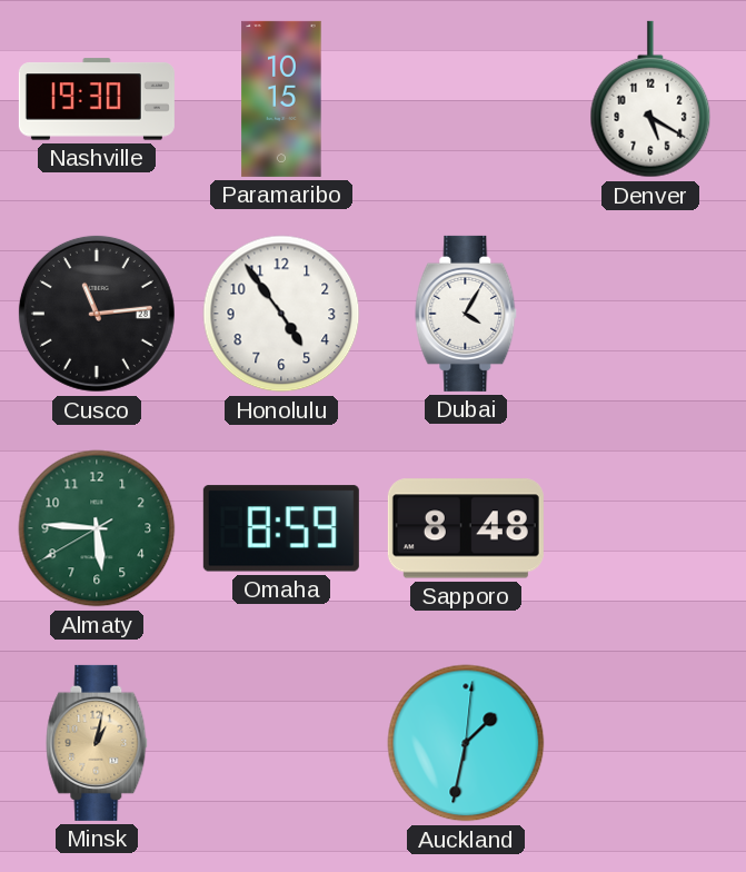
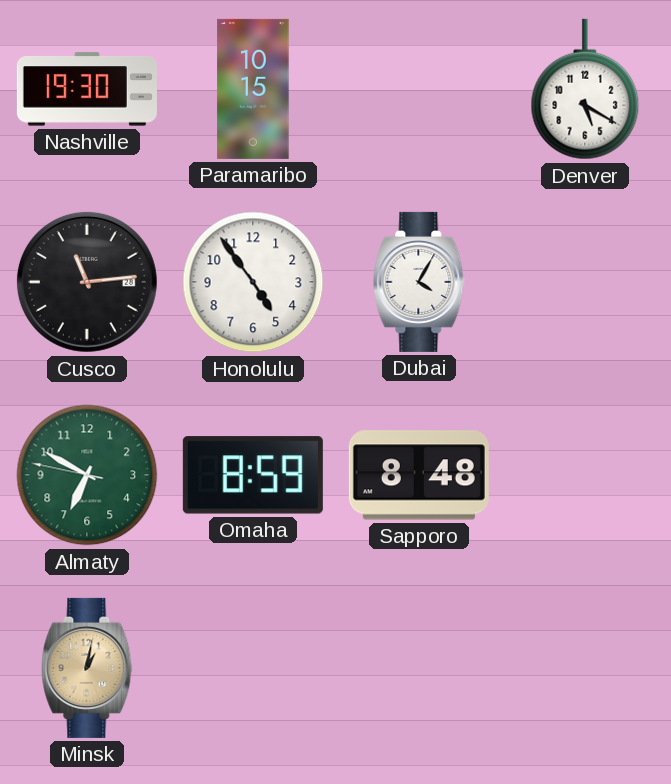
Almaty: 5:45 -> 6:49
Auckland: 1:32 -> none
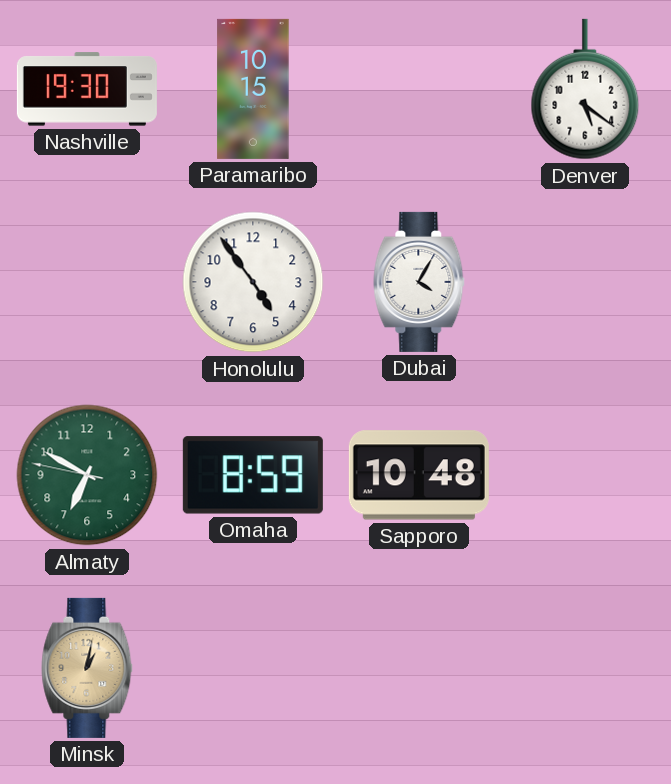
Denver: 5:20 -> 5:21
Cusco: 11:14 -> none
Sapporo: 8:48 -> 10:48
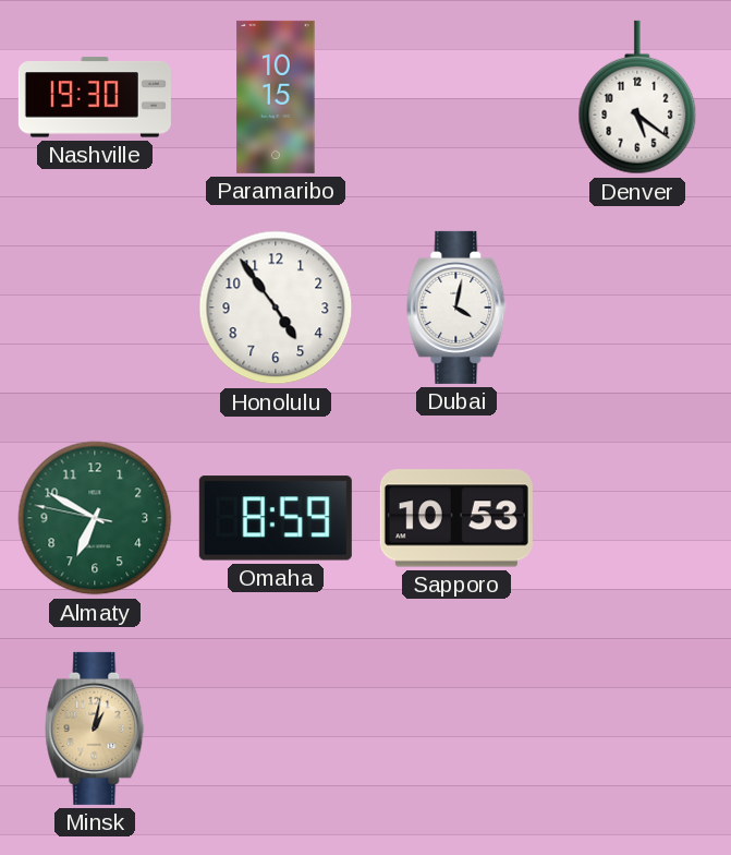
Dubai: 4:05 -> 4:02
Sapporo: 10:48 -> 10:53
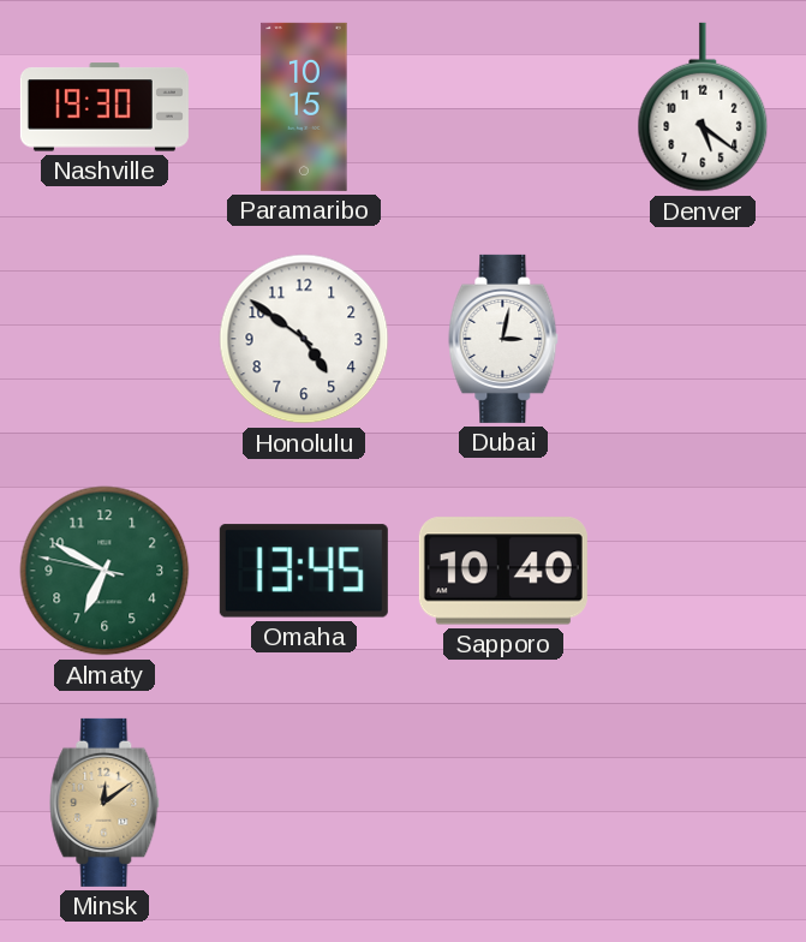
Honolulu: 4:54 -> 4:51
Dubai: 4:02 -> 3:02
Omaha: 8:59 -> 13:45
Sapporo: 10:53 -> 10:40
Minsk: 1:02 -> 12:09
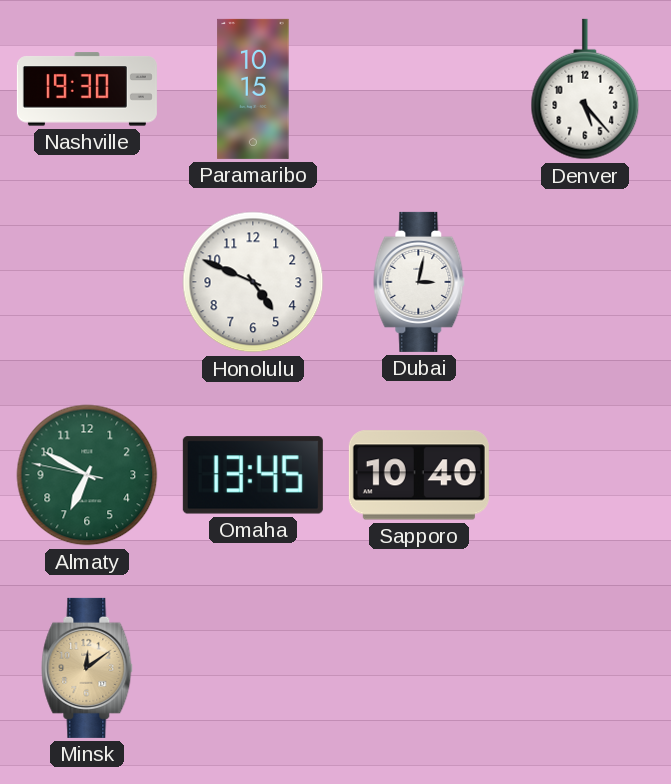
Denver: 5:21 -> 5:23
Honolulu: 4:51 -> 4:49
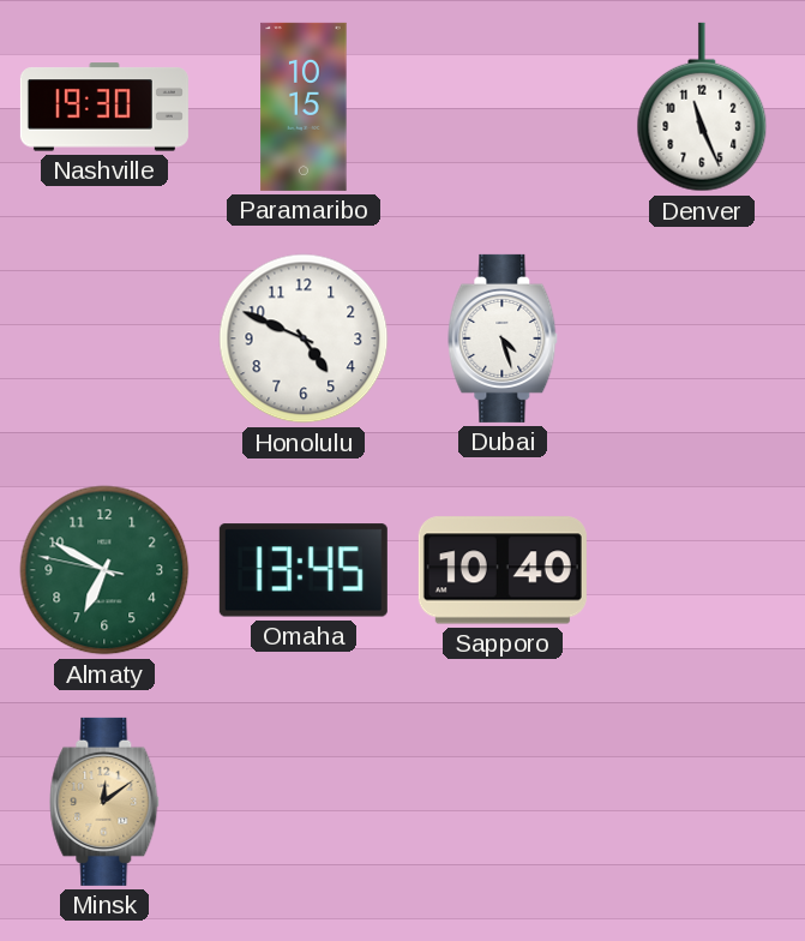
Denver: 5:23 -> 11:26
Dubai: 3:02 -> 4:27
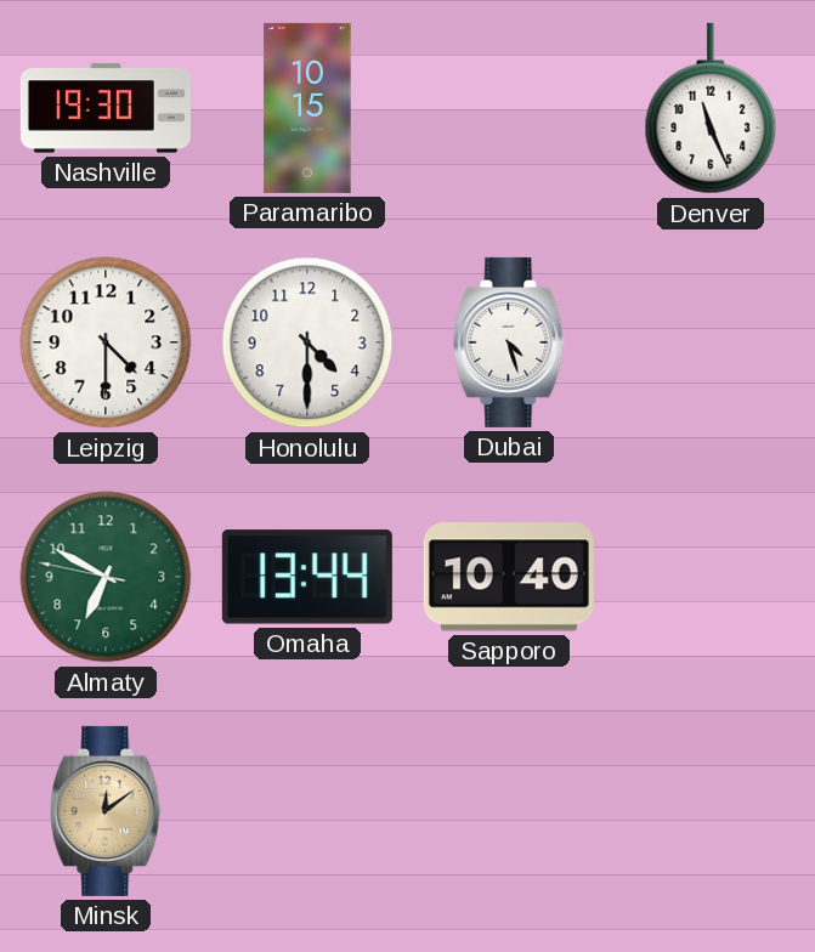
Leipzig: none -> 4:30
Honolulu: 4:49 -> 4:30
Omaha: 13:45 -> 13:44
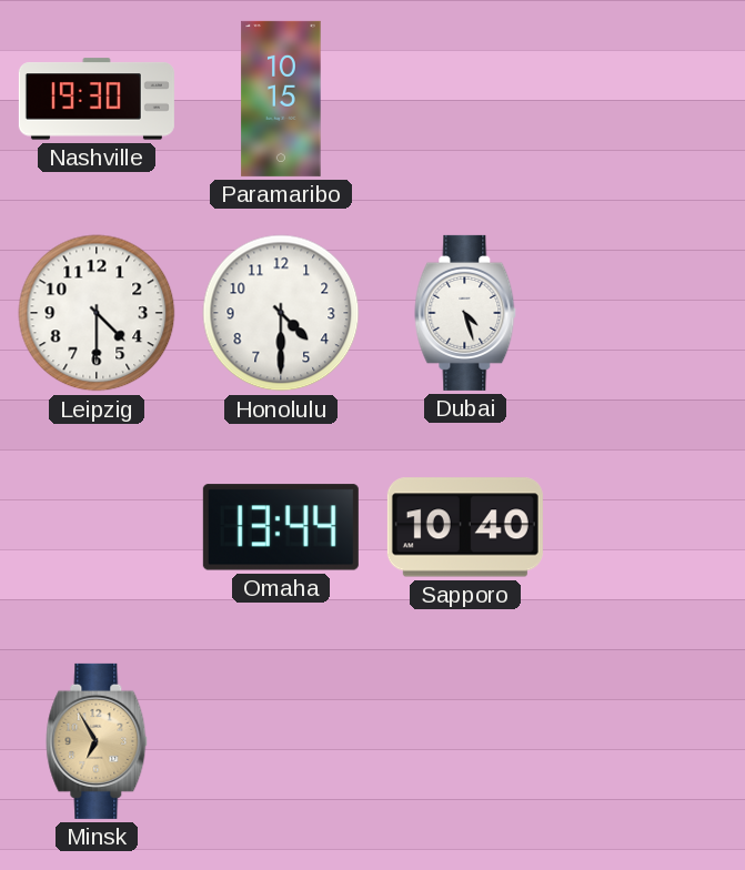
Denver: 11:26 -> none
Almaty: 6:49 -> none
Minsk: 12:09 -> 6:55
